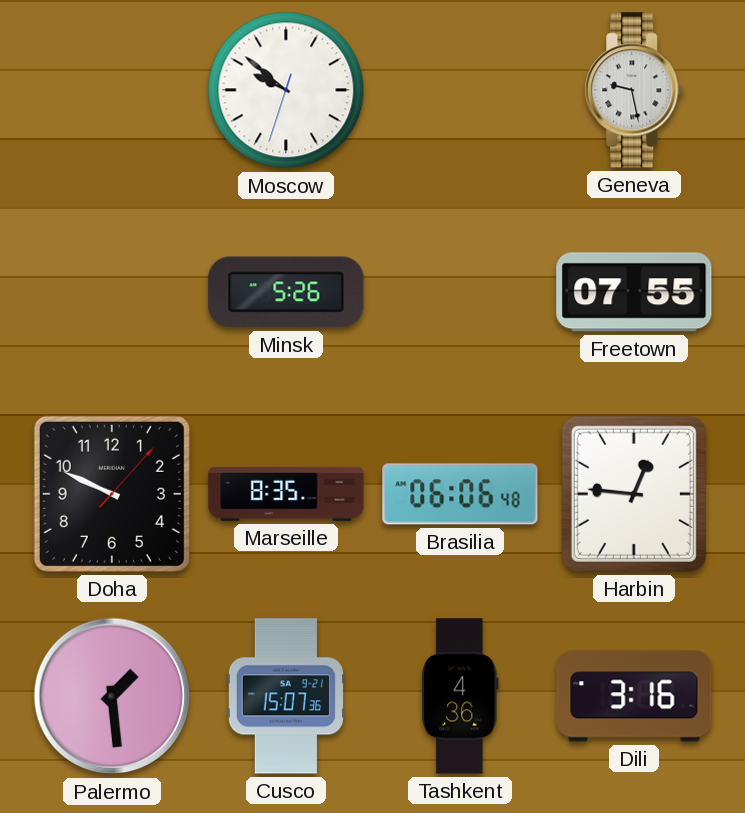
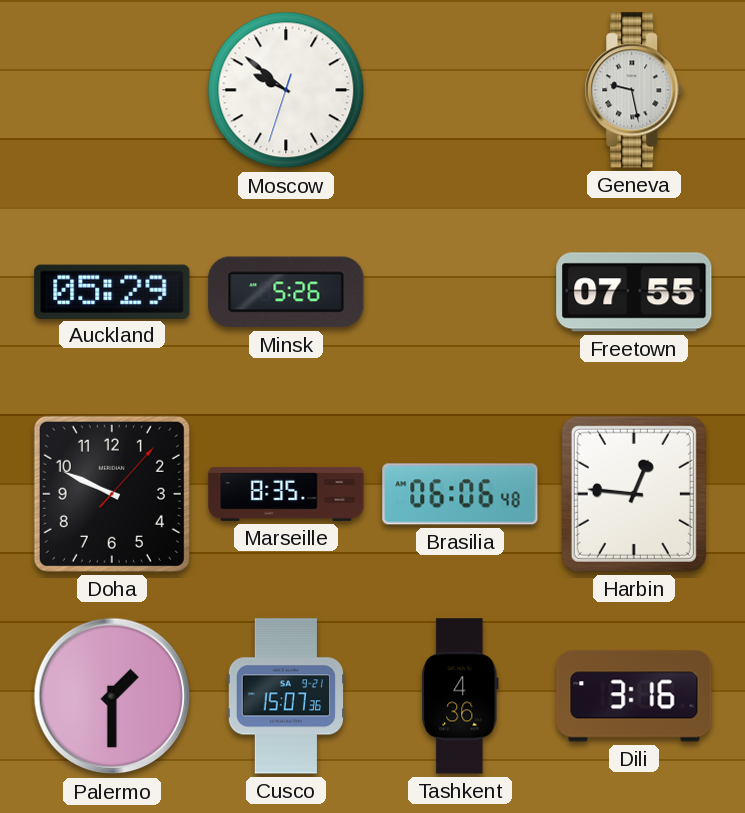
Auckland: none -> 05:29
Palermo: 1:29 -> 1:30
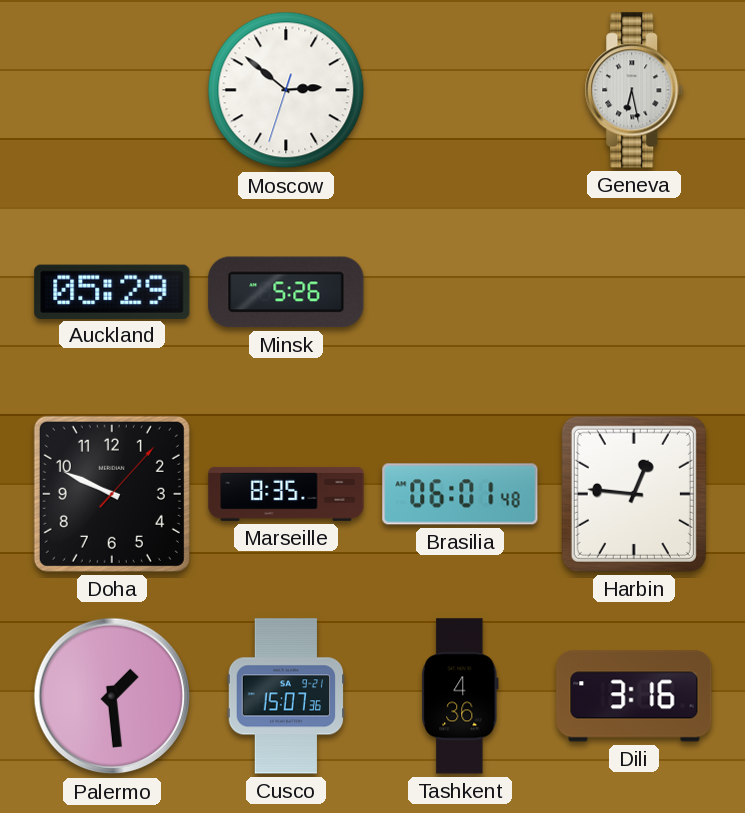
Moscow: 9:51 -> 2:51
Geneva: 9:28 -> 6:28
Freetown: 07:55 -> none
Brasilia: 06:06 -> 06:01
Palermo: 1:30 -> 1:29
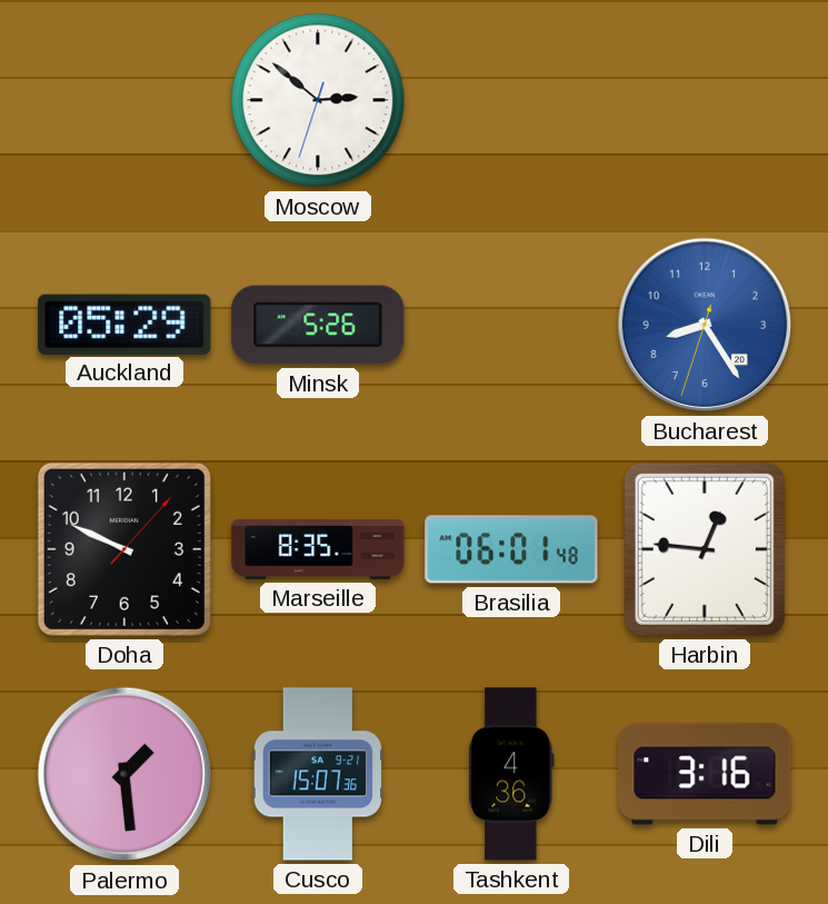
Geneva: 6:28 -> none
Bucharest: none -> 8:24
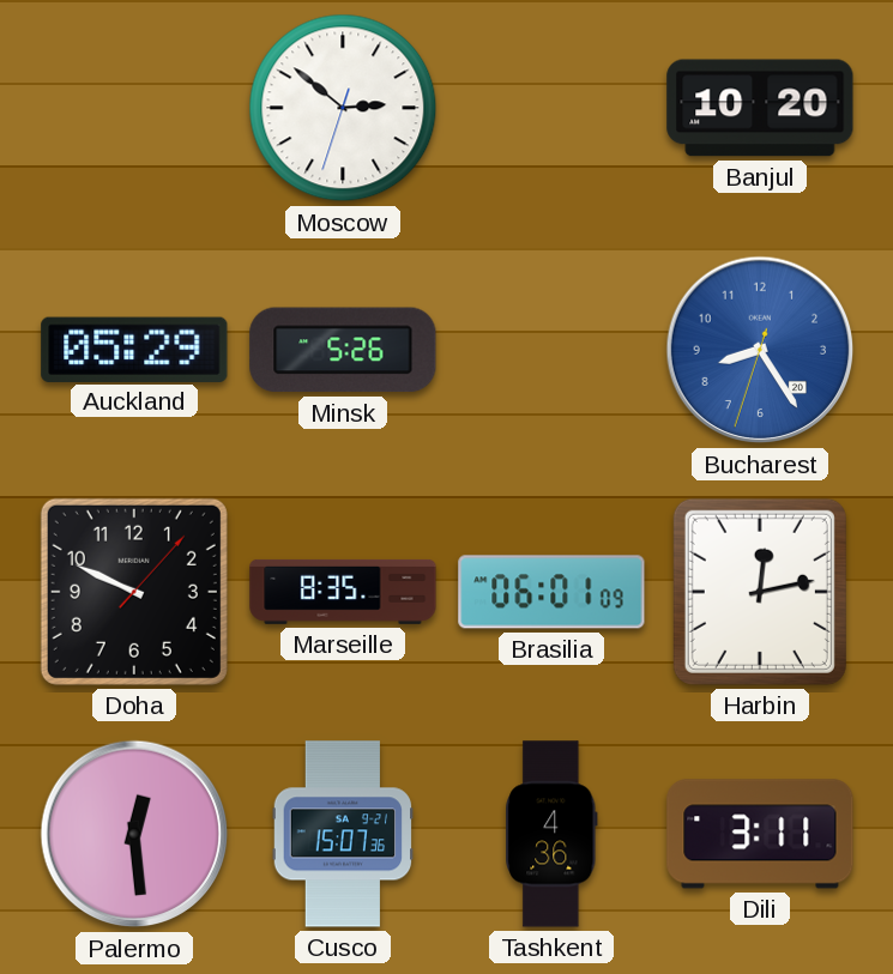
Banjul: none -> 10:20
Brasilia: 06:01:48 -> 06:01:09
Harbin: 12:46 -> 12:13
Palermo: 1:29 -> 12:29
Dili: 3:16 -> 3:11
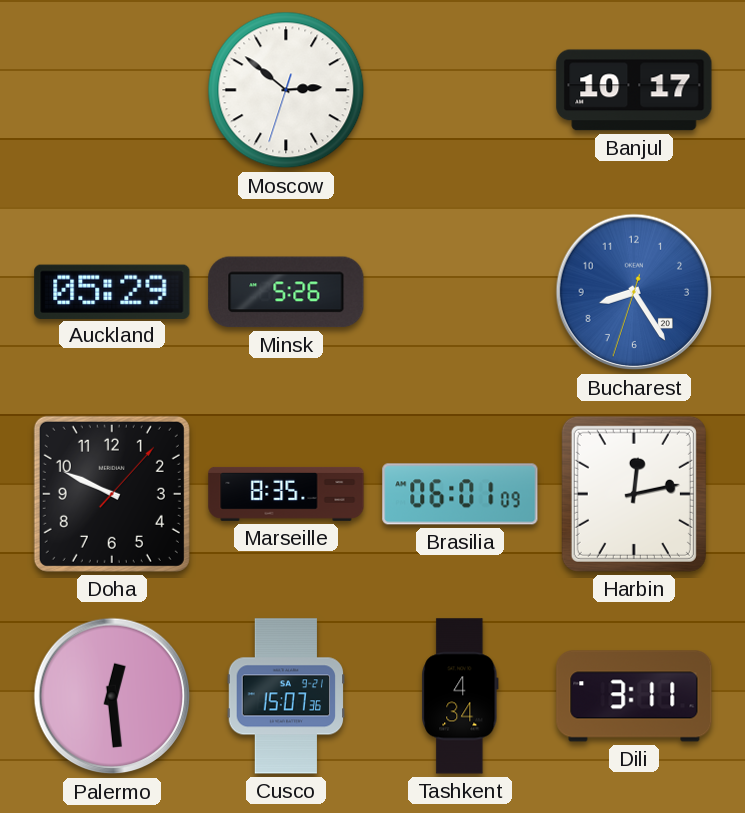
Banjul: 10:20 -> 10:17
Tashkent: 4:36 -> 4:34
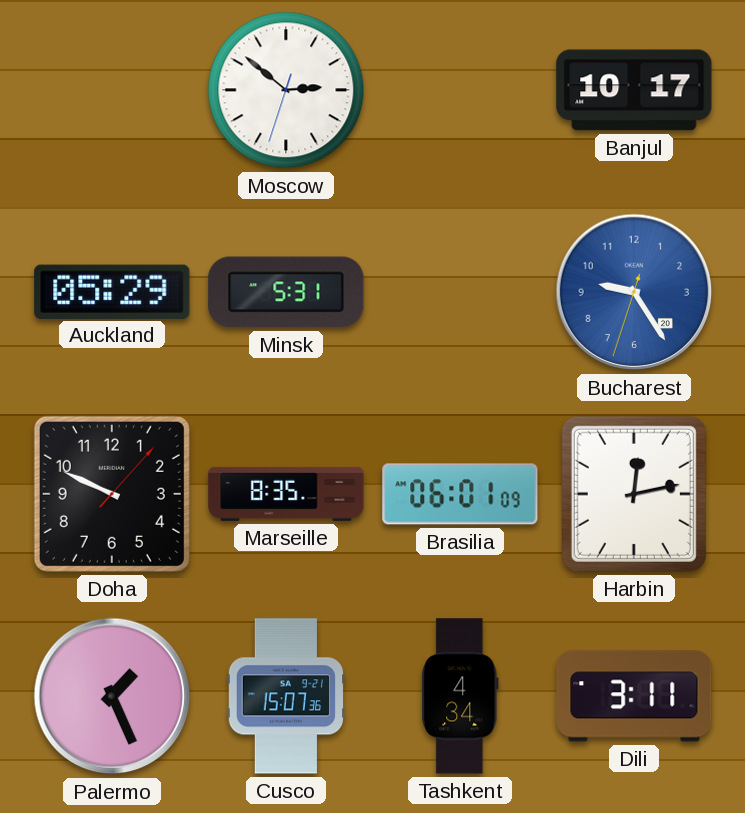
Minsk: 5:26 -> 5:31
Bucharest: 8:24 -> 9:24
Palermo: 12:29 -> 1:26
